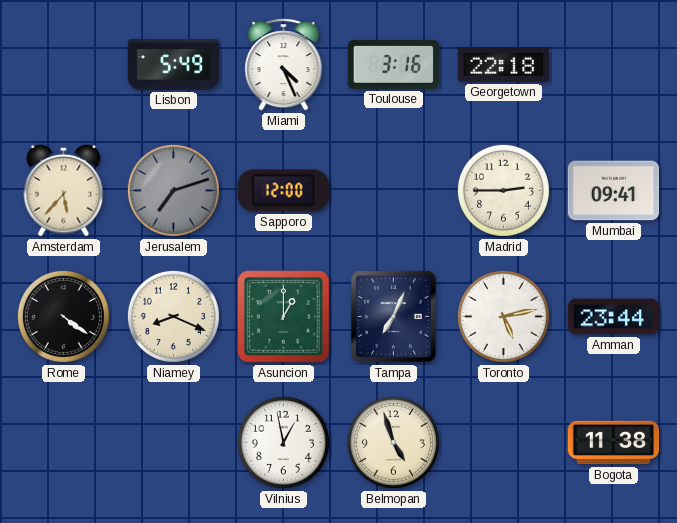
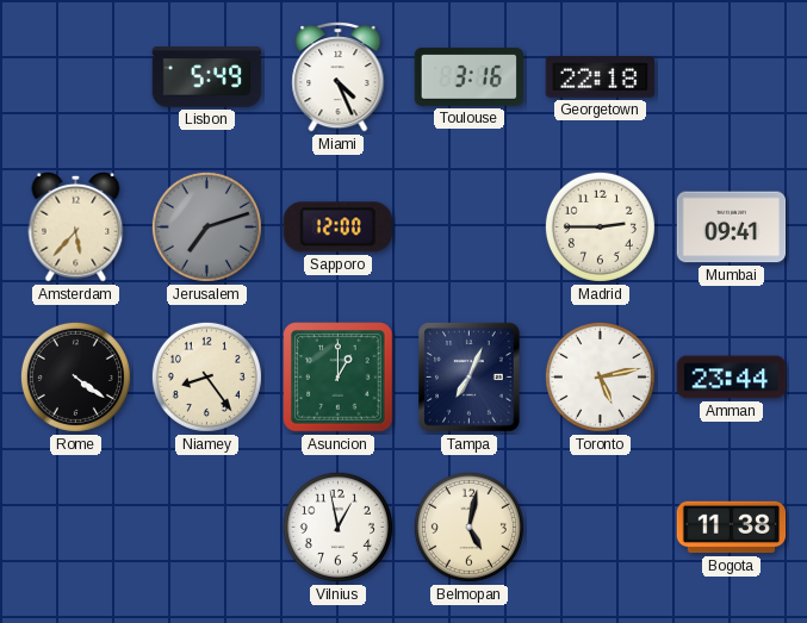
Niamey: 8:19 -> 8:24
Belmopan: 4:57 -> 5:02
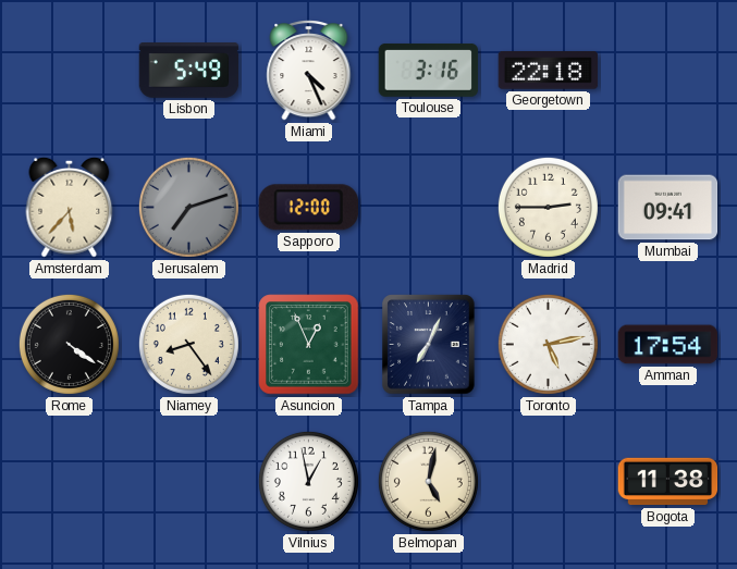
Asuncion: 1:00 -> 12:56
Amman: 23:44 -> 17:54
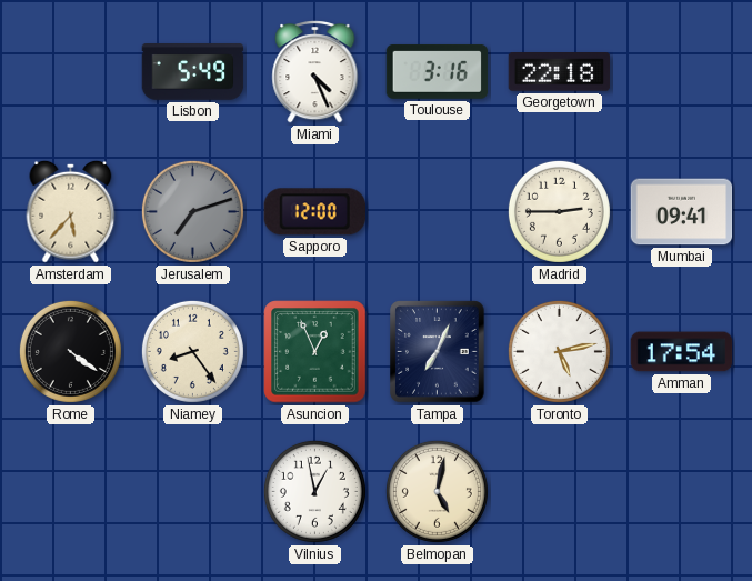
Bogota: 11:38 -> none
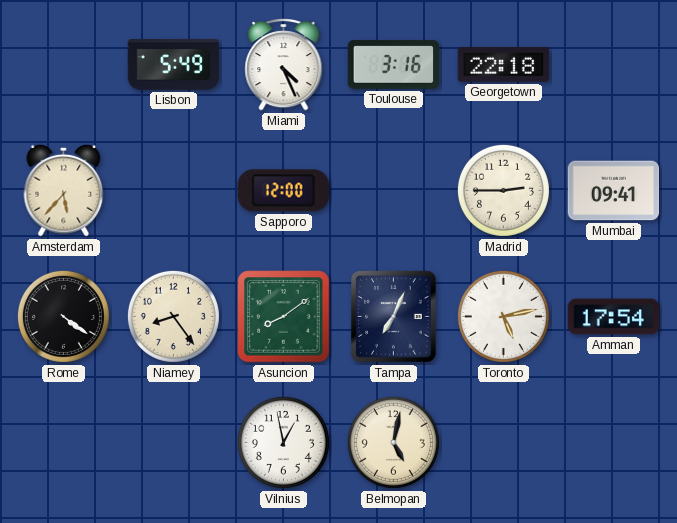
Jerusalem: 7:12 -> none
Asuncion: 12:56 -> 8:09
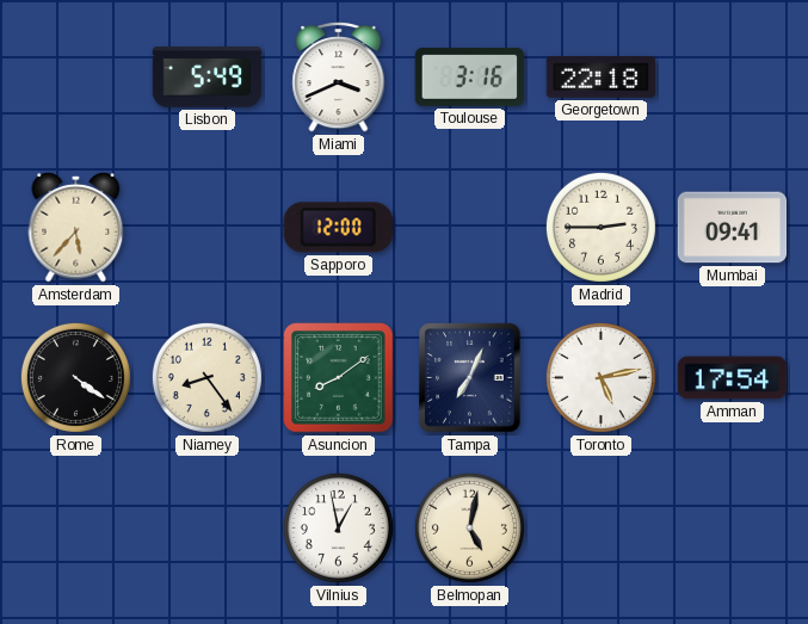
Miami: 4:26 -> 3:41
